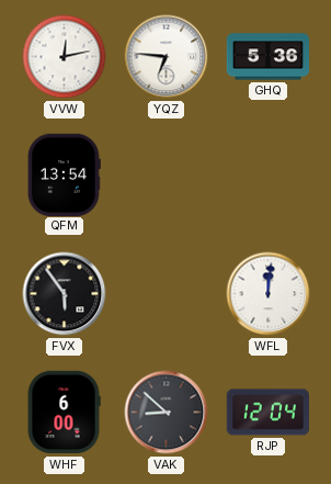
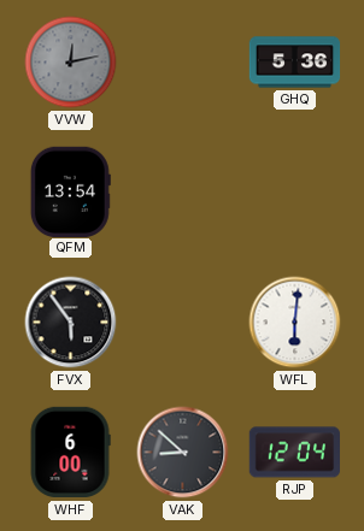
VVW dial: white -> grey
YQZ: 6:46 -> none
WFL: 12:01 -> 6:01
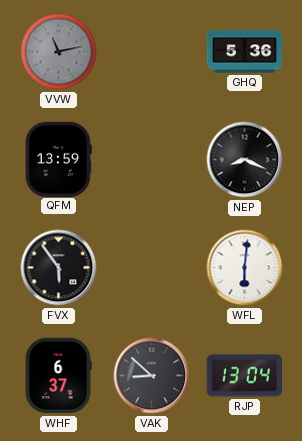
VVW: 12:13 -> 11:13
QFM: 13:54 -> 13:59
NEP: none -> 8:19
WHF: 6:00 -> 6:37
RJP: 12:04 -> 13:04
